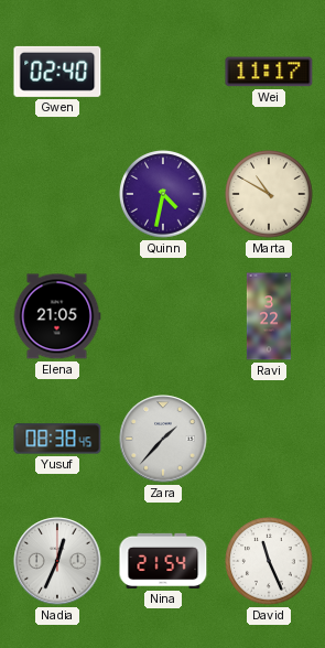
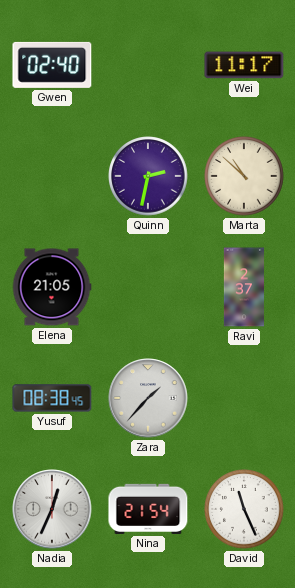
Quinn: 4:32 -> 2:32
Marta: 10:50 -> 10:52
Ravi: 3:22 -> 2:37
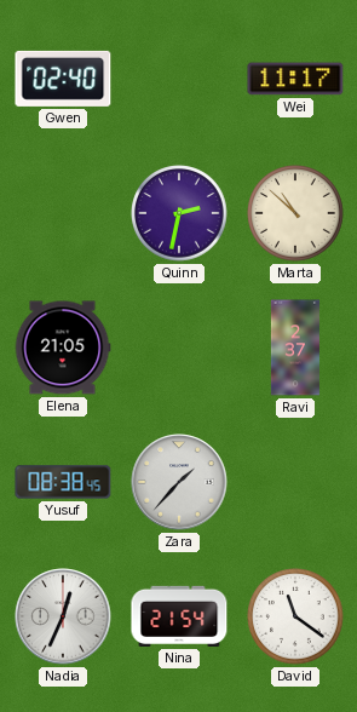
David: 11:26 -> 11:21
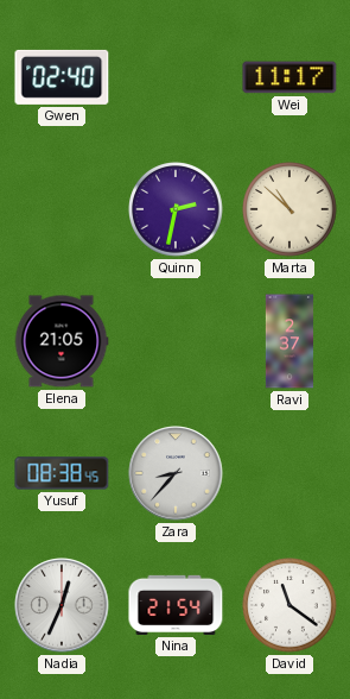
Zara: 1:37 -> 8:37
